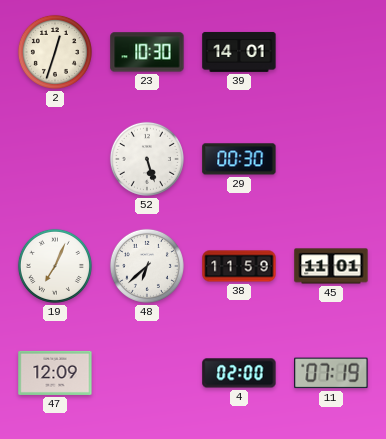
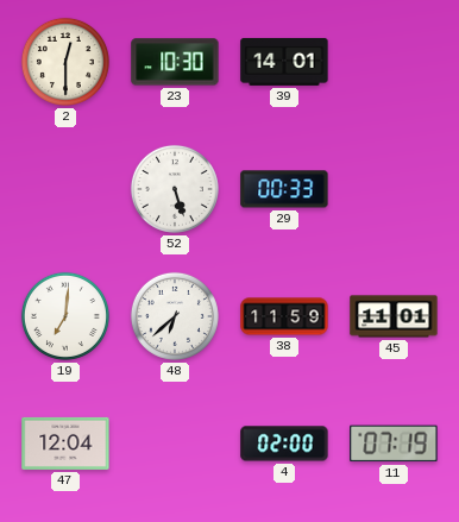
2: 12:33 -> 12:30
29: 00:30 -> 00:33
19: 7:04 -> 7:01
47: 12:09 -> 12:04
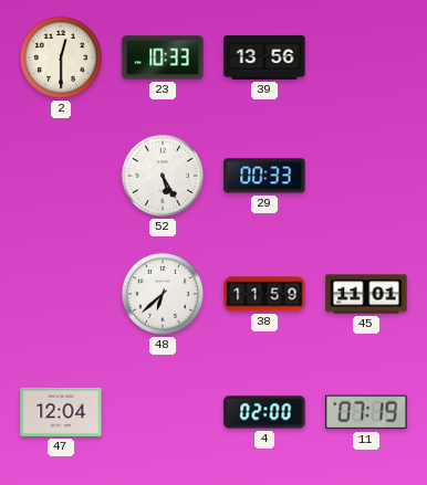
23: 10:30 -> 10:33
39: 14:01 -> 13:56
52: 5:27 -> 5:25
19: 7:01 -> none
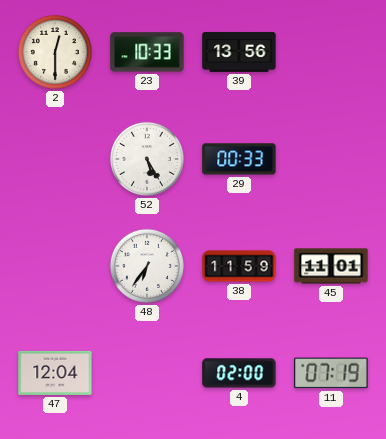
48: 6:38 -> 6:36
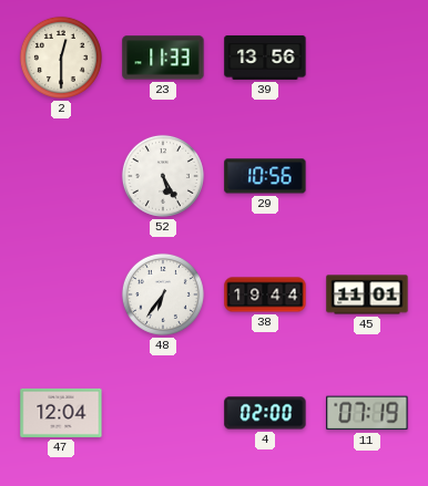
23: 10:33 -> 11:33
29: 00:33 -> 10:56
38: 11:59 -> 19:44
